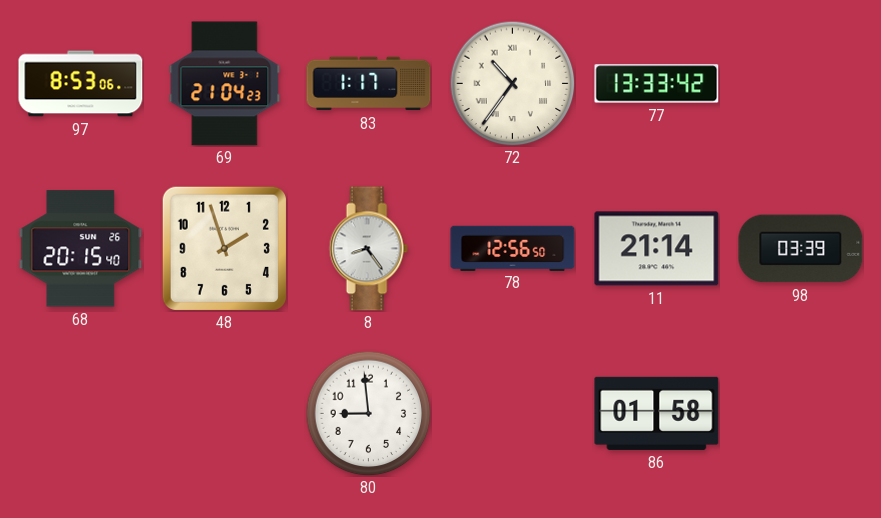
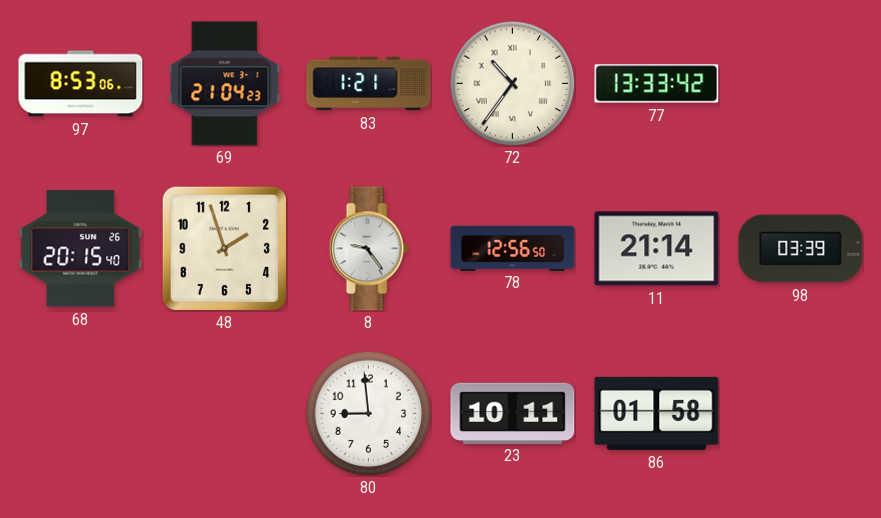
83: 1:17 -> 1:21
8: 8:24 -> 9:24
23: none -> 10:11
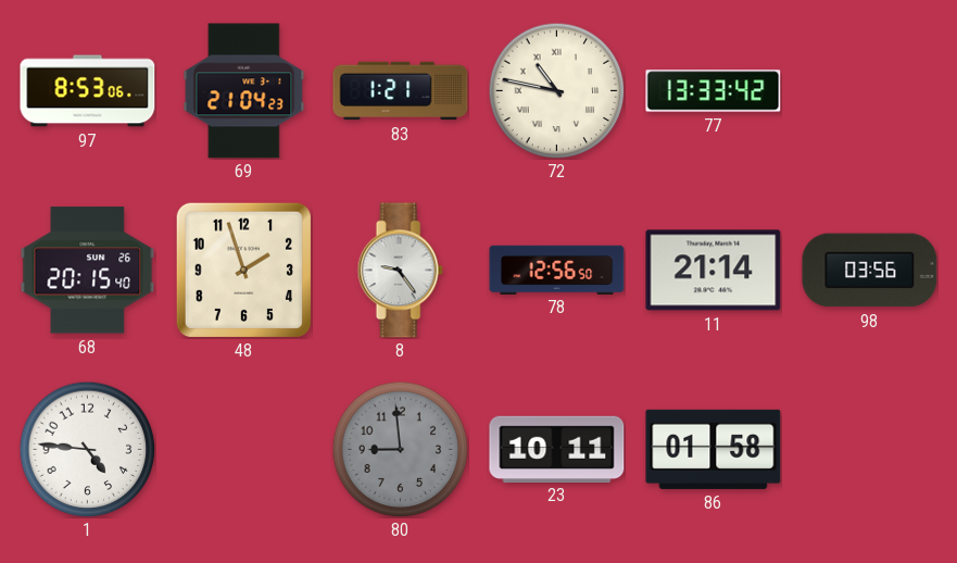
72: 10:36 -> 10:47
98: 03:39 -> 03:56
1: none -> 4:46
80 dial: white -> grey
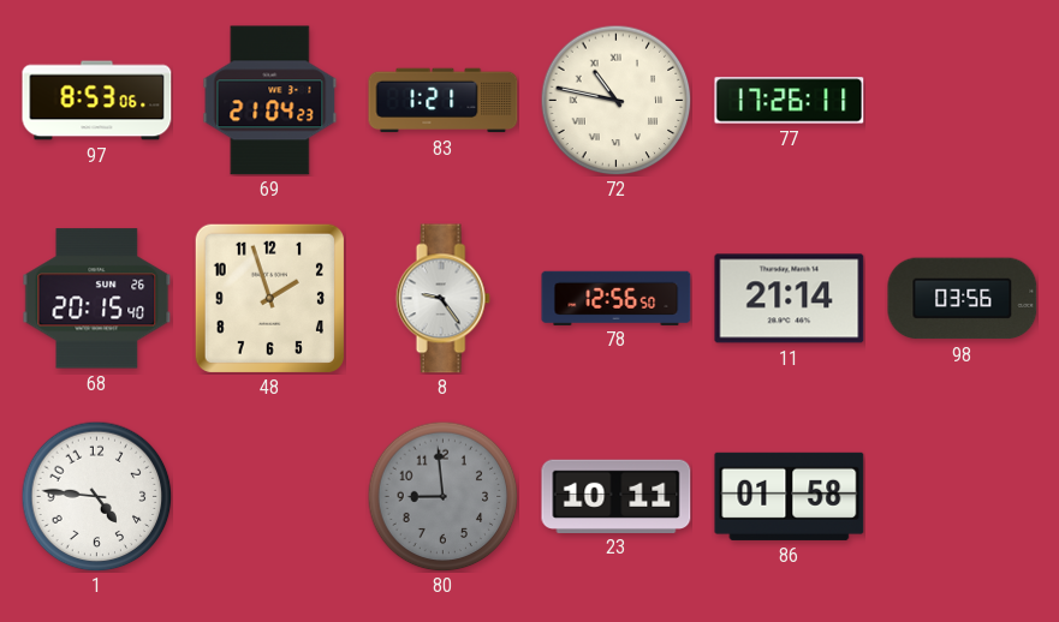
77: 13:33 -> 17:26
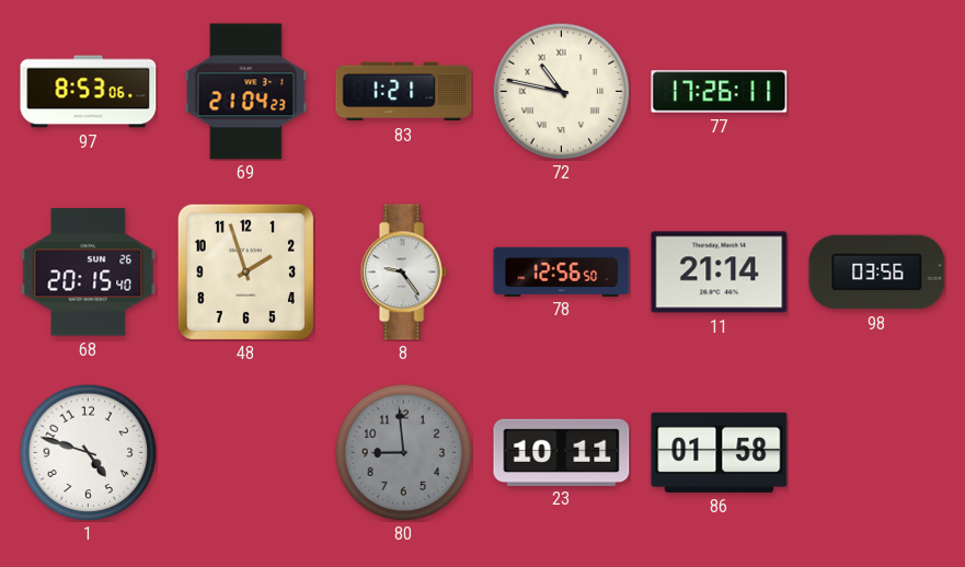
1: 4:46 -> 4:48
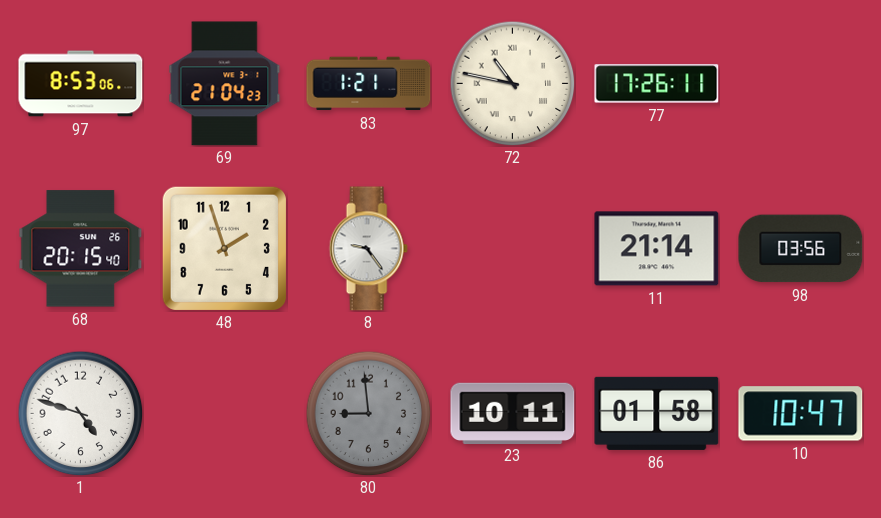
78: 12:56 -> none
10: none -> 10:47
